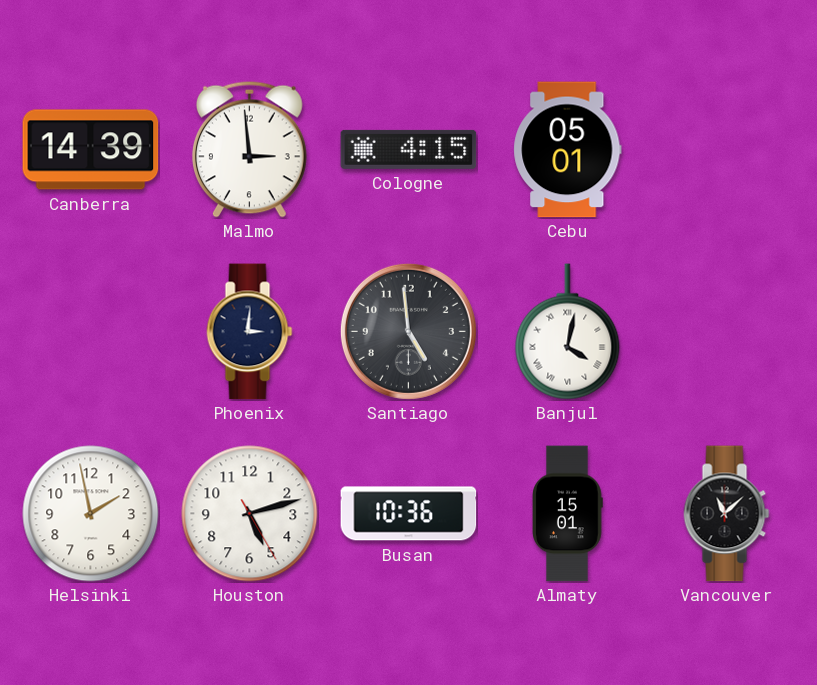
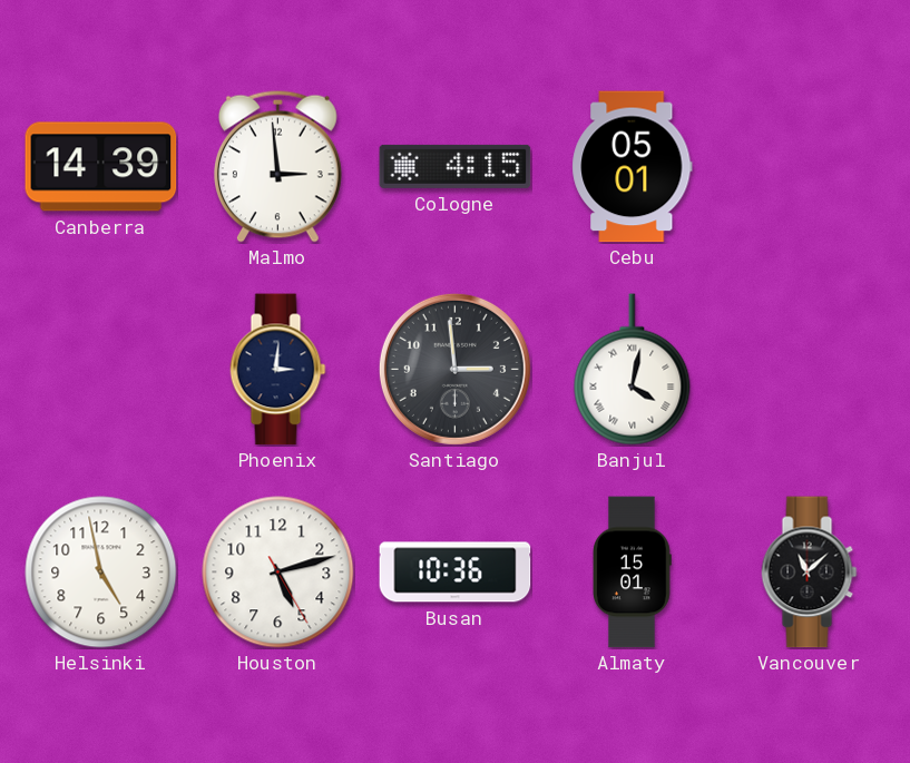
Santiago: 4:59 -> 2:59
Helsinki: 1:58 -> 4:58
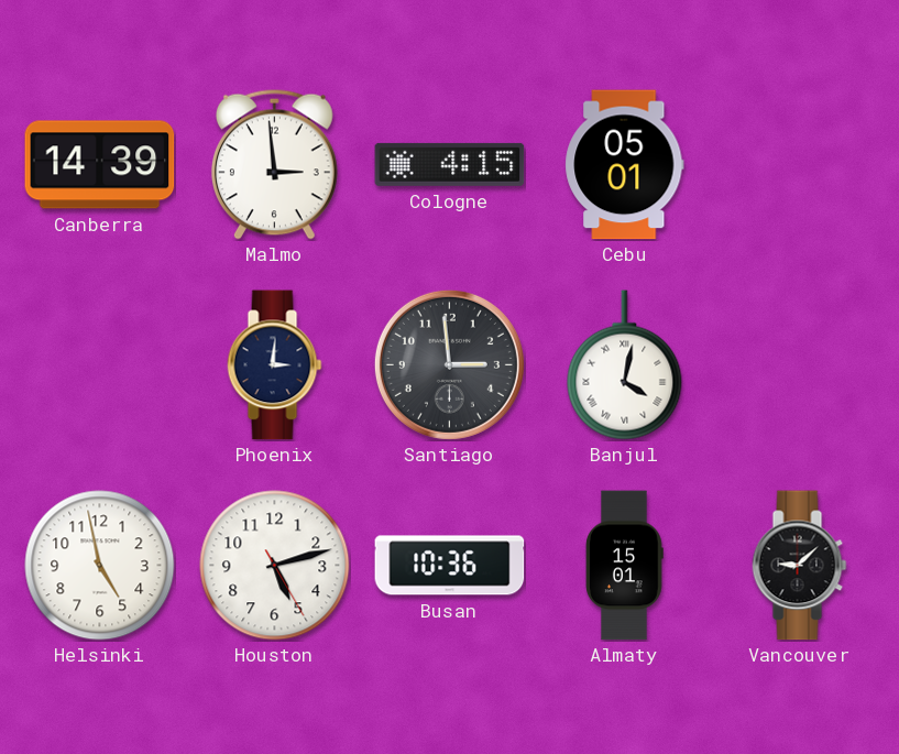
Vancouver: 11:08 -> 9:08
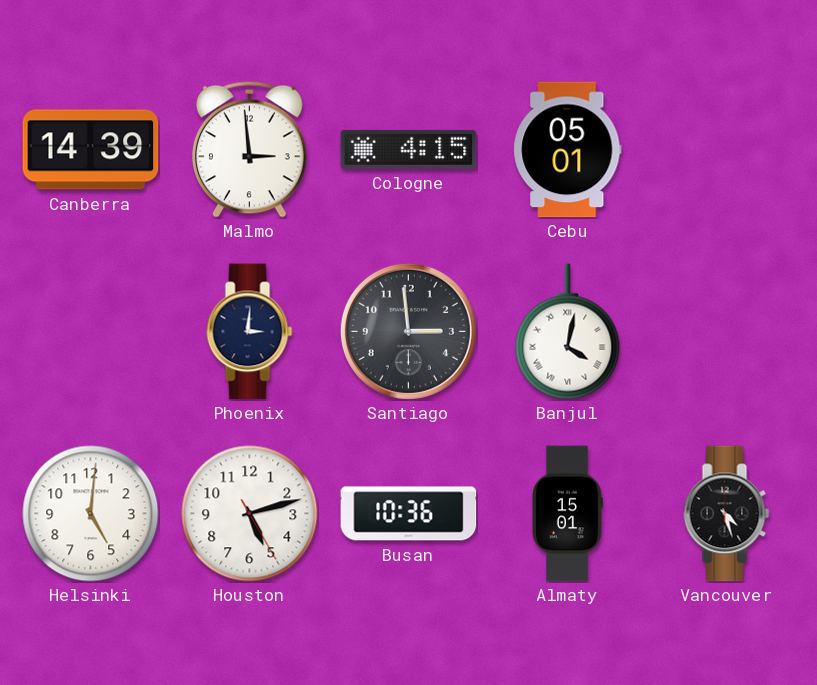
Helsinki: 4:58 -> 5:01
Vancouver: 9:08 -> 4:27
